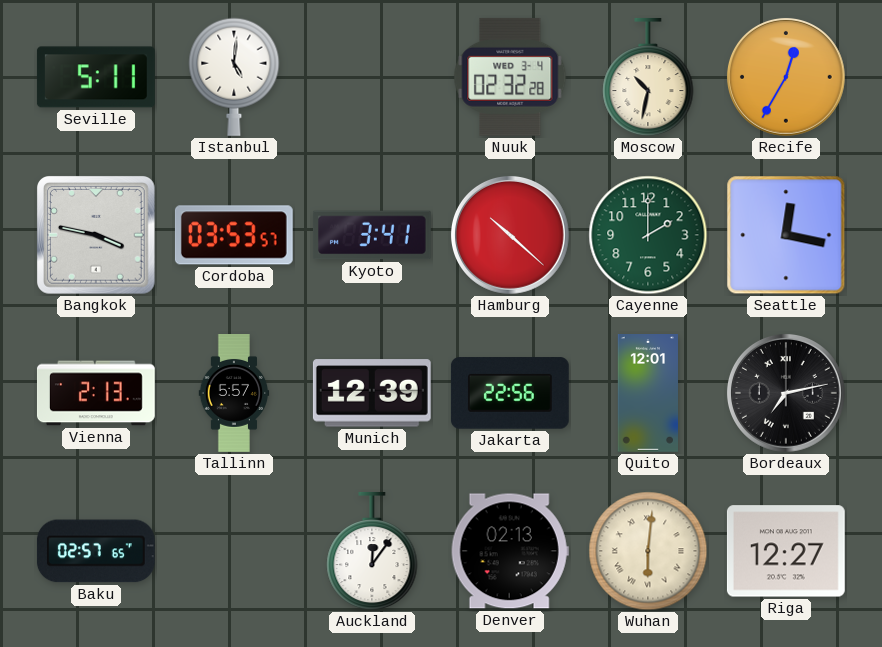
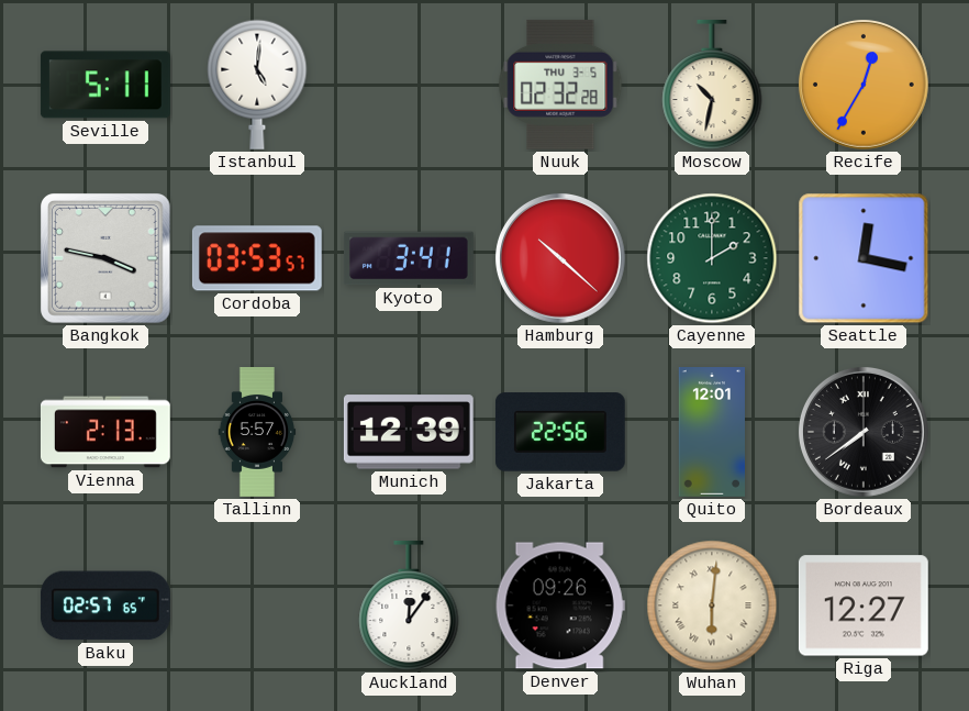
Nuuk date: WED 3-4 -> THU 3-5
Bordeaux: 7:13 -> 7:39
Denver: 02:13 -> 09:26
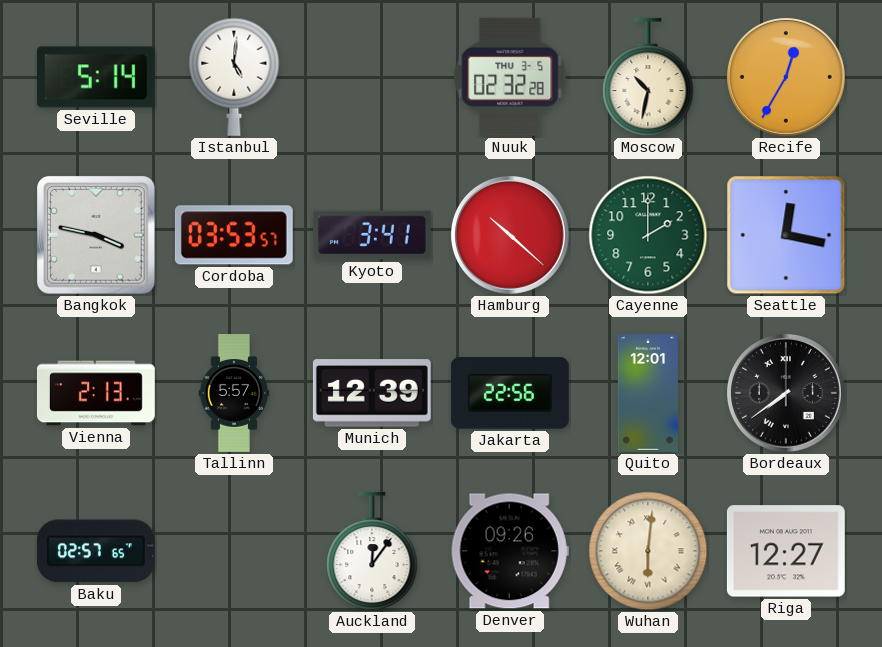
Seville: 5:11 -> 5:14
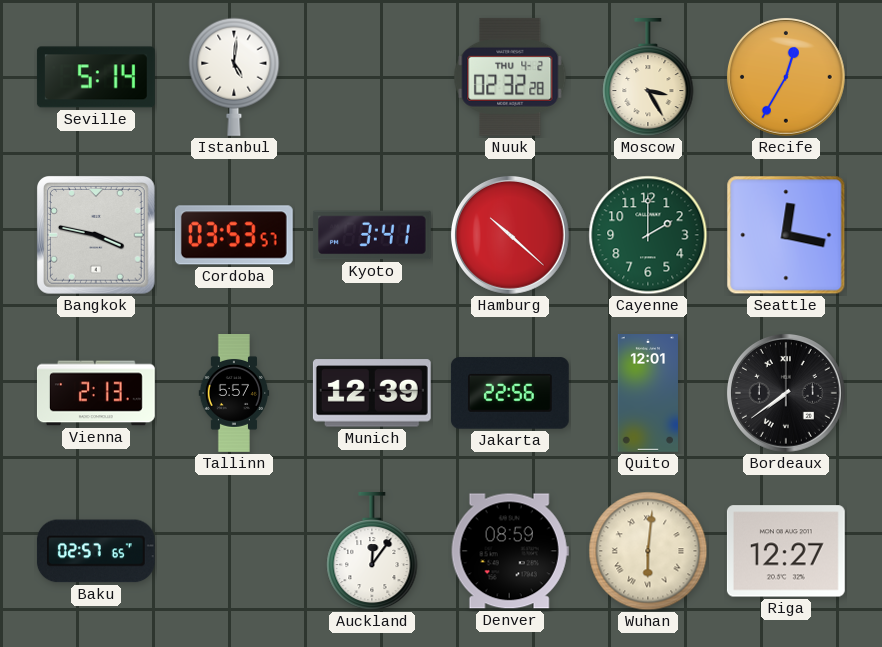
Nuuk date: THU 3-5 -> THU 4-2
Moscow: 10:32 -> 3:25
Denver: 09:26 -> 08:59
